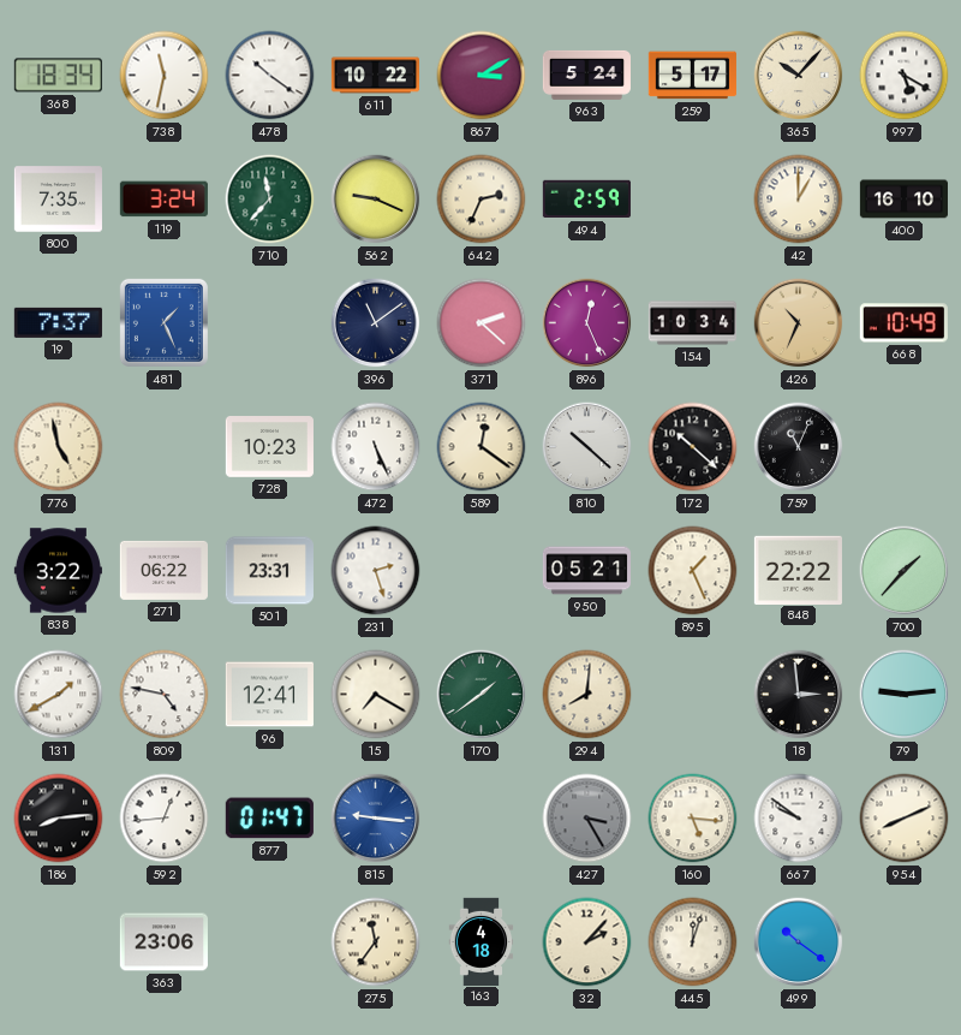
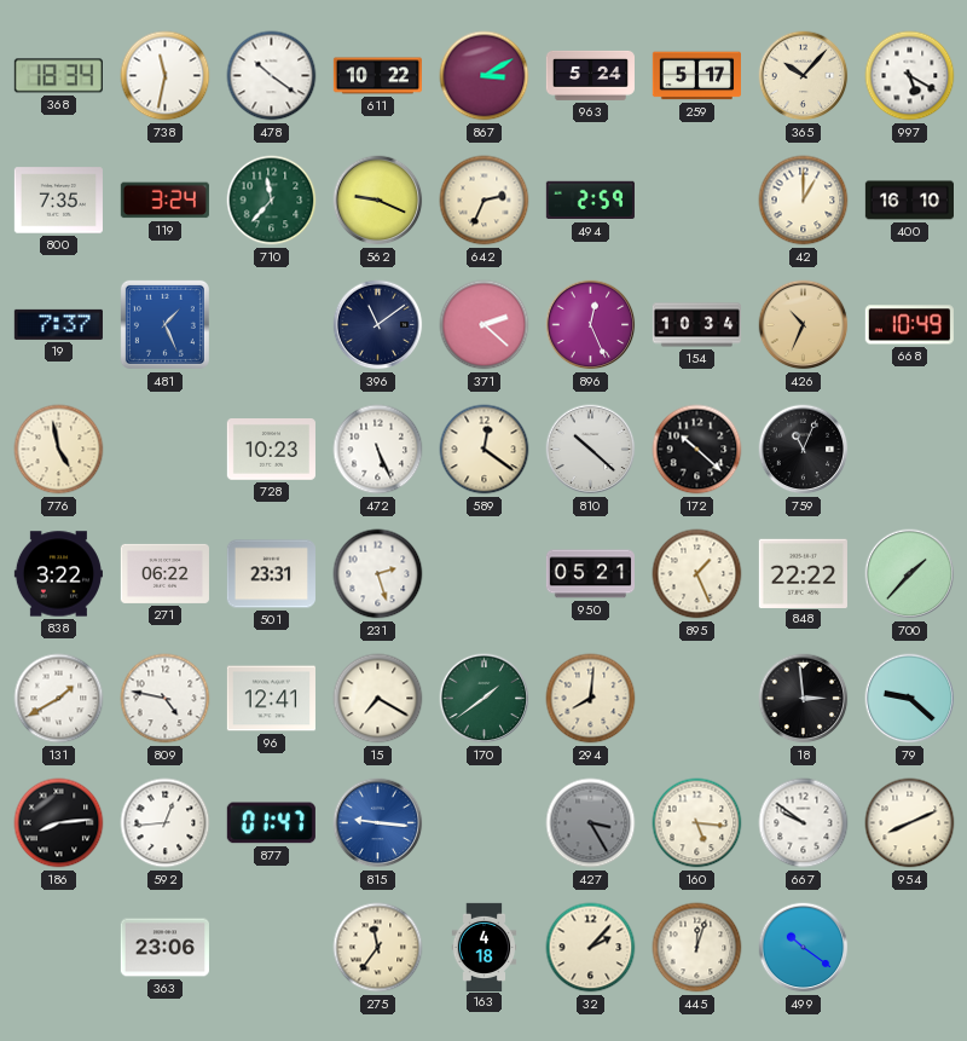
79: 9:14 -> 9:22
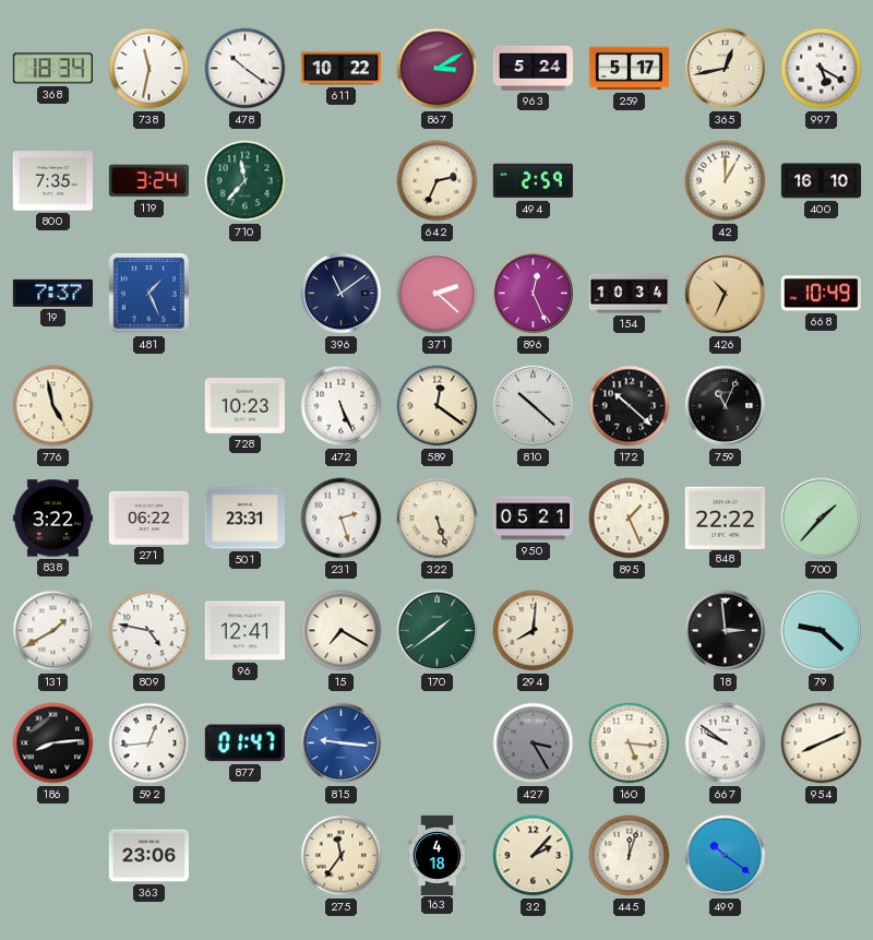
365: 10:07 -> 12:43
562: 9:19 -> none
322: none -> 5:27
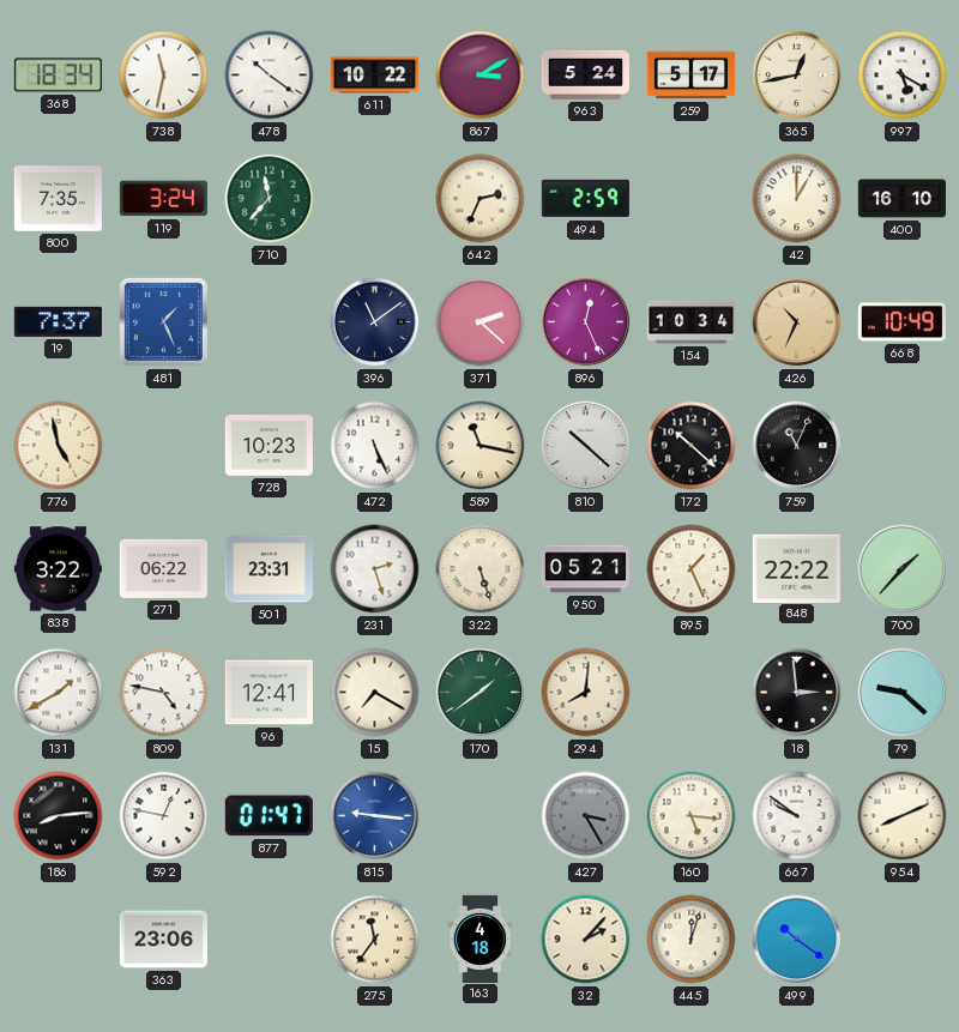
589: 12:21 -> 11:17
592: 12:44 -> 12:47
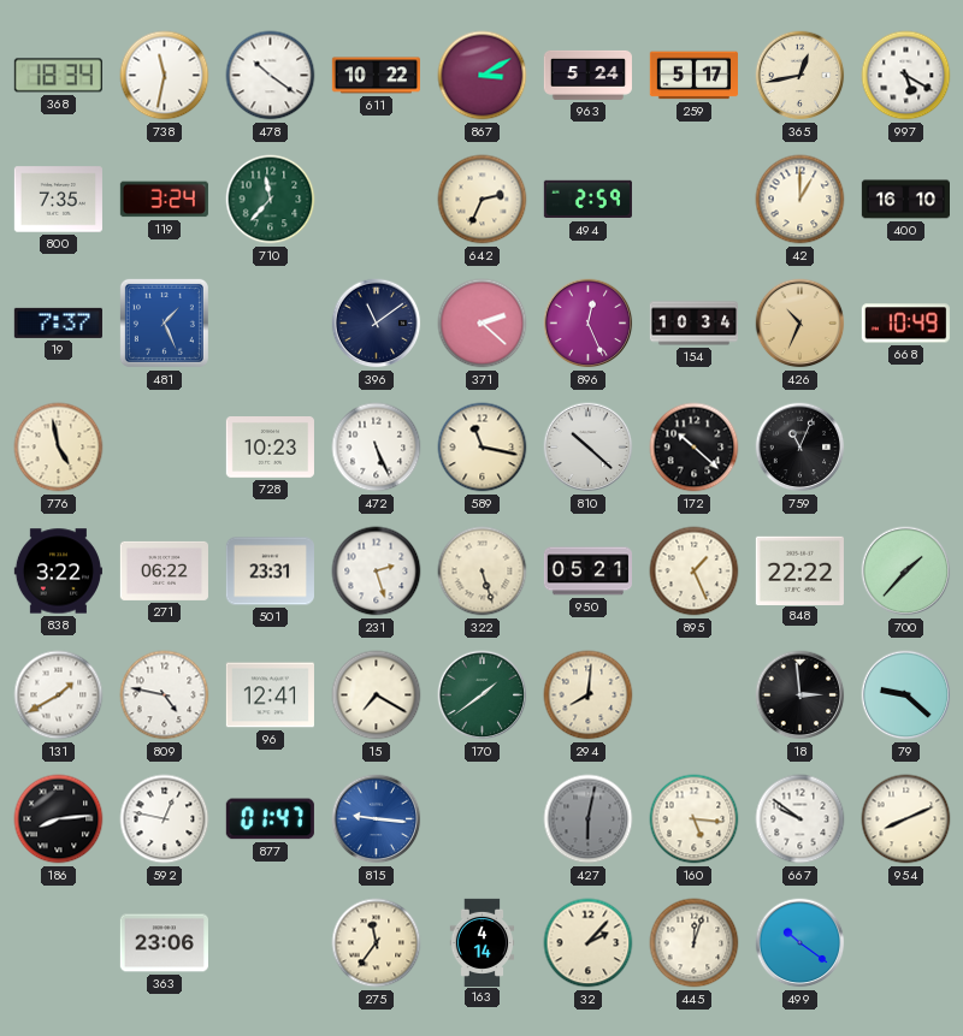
427: 3:25 -> 6:02
163: 4:18 -> 4:14
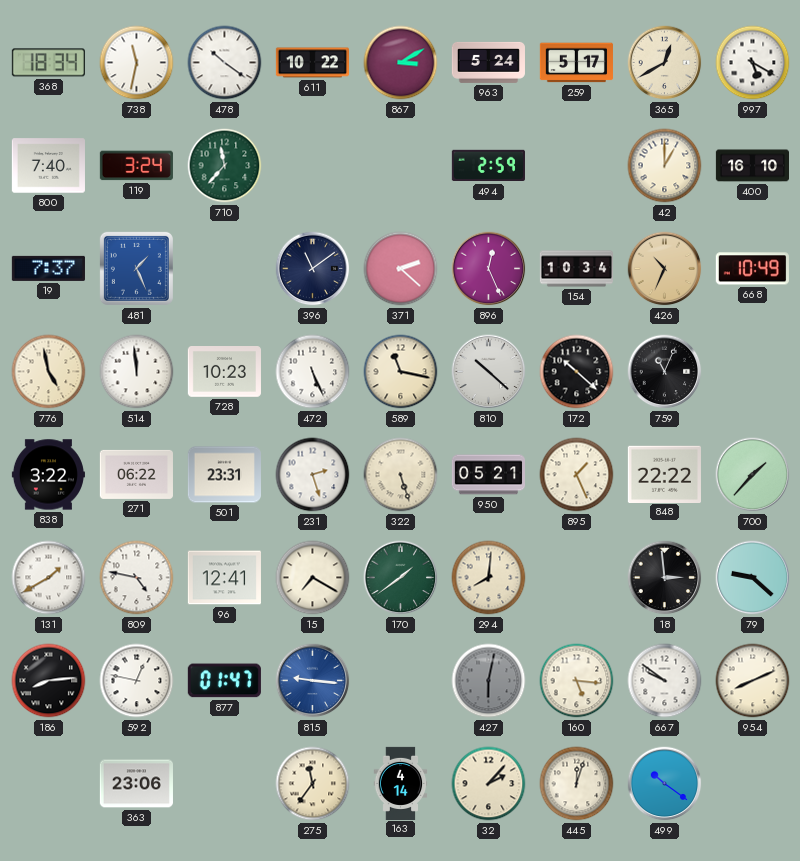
365: 12:43 -> 12:40
800: 7:35 -> 7:40
642: 2:34 -> none
514: none -> 11:59
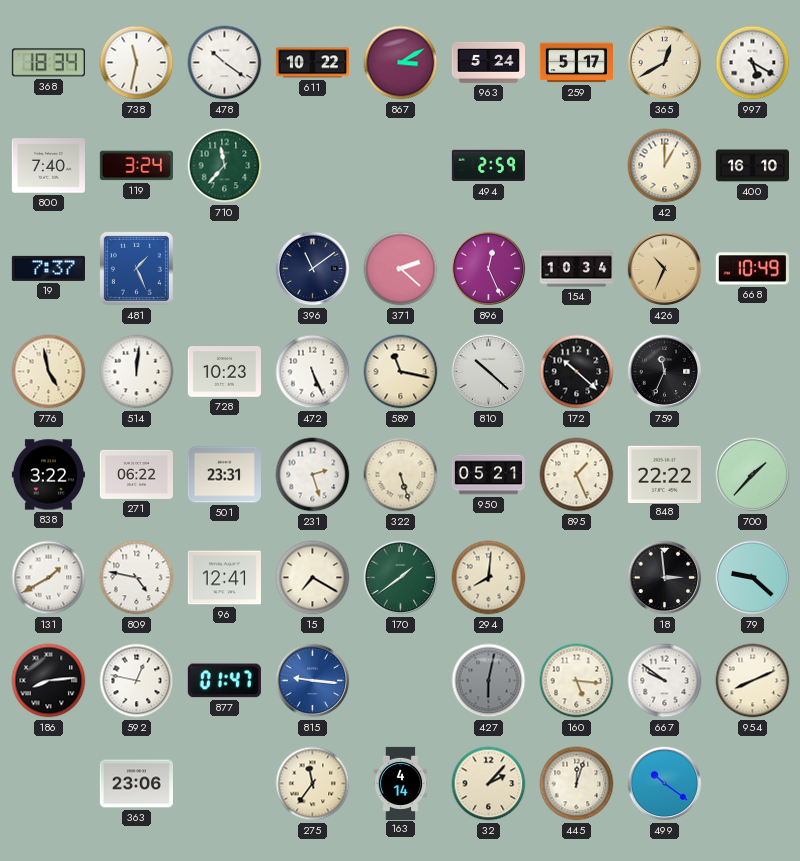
514: 11:59 -> 12:01
759: 11:04 -> 11:34
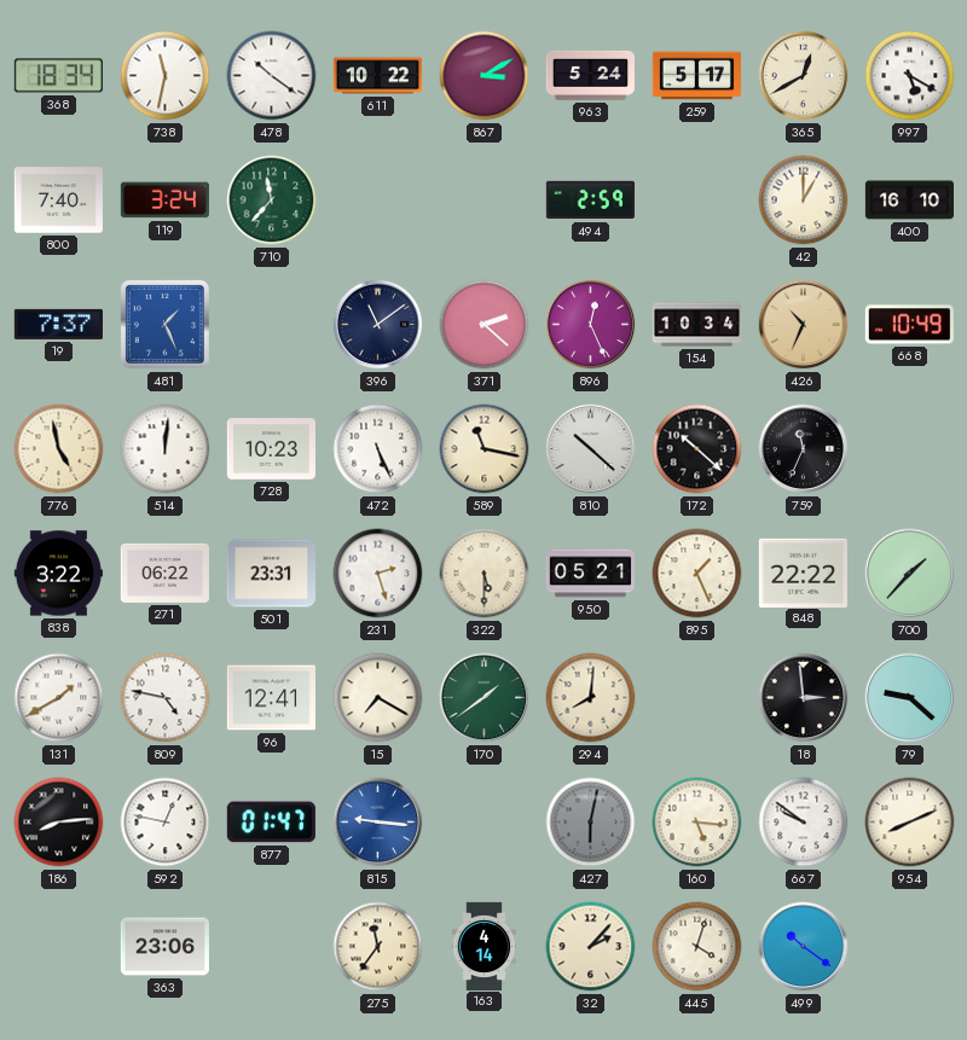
322: 5:27 -> 5:30
445: 12:03 -> 4:03
